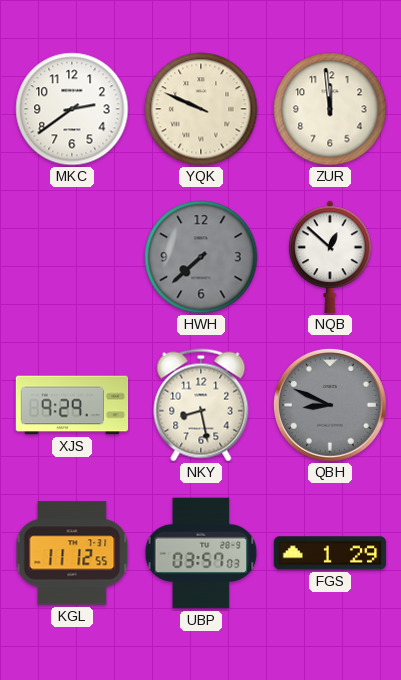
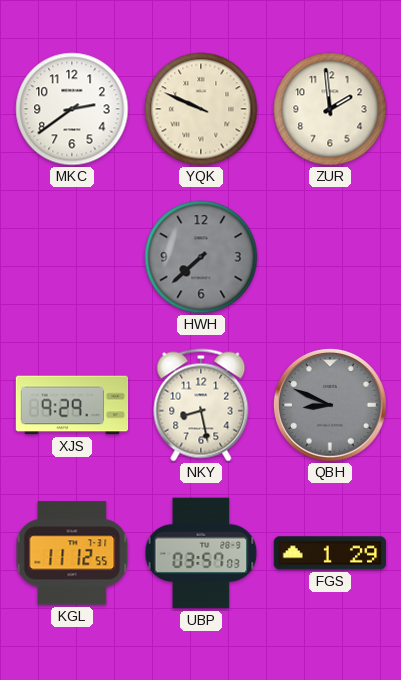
ZUR: 11:59 -> 1:59
NQB: 12:52 -> none
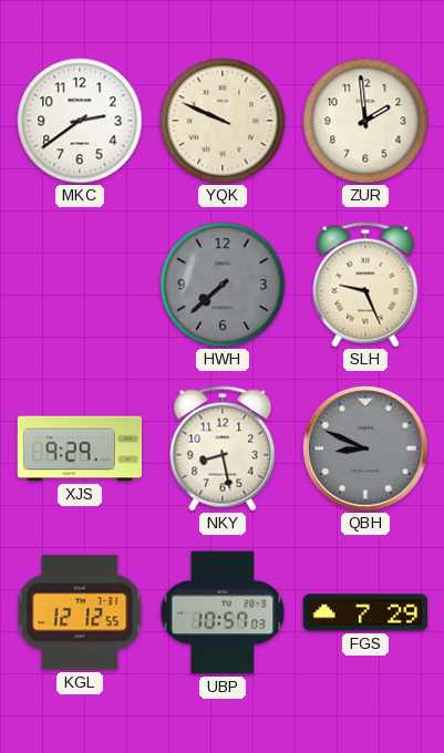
SLH: none -> 9:26
KGL: 11:12 -> 12:12
UBP: 03:57 -> 10:57
FGS: 1:29 -> 7:29
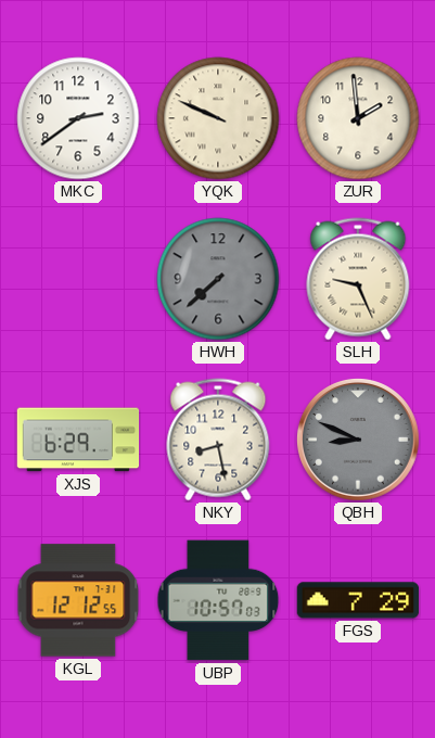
XJS: 9:29 -> 6:29
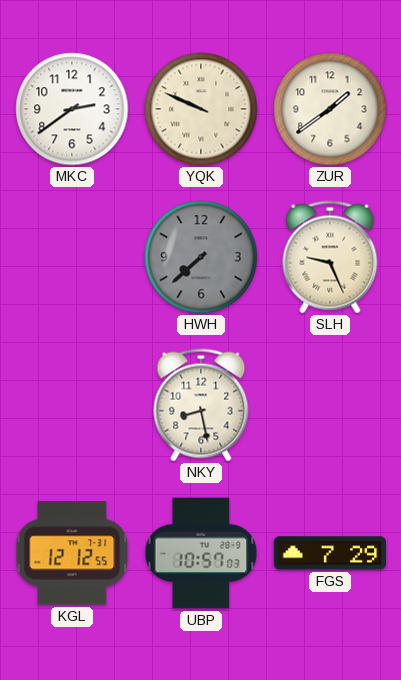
ZUR: 1:59 -> 1:39
XJS: 6:29 -> none
QBH: 8:49 -> none
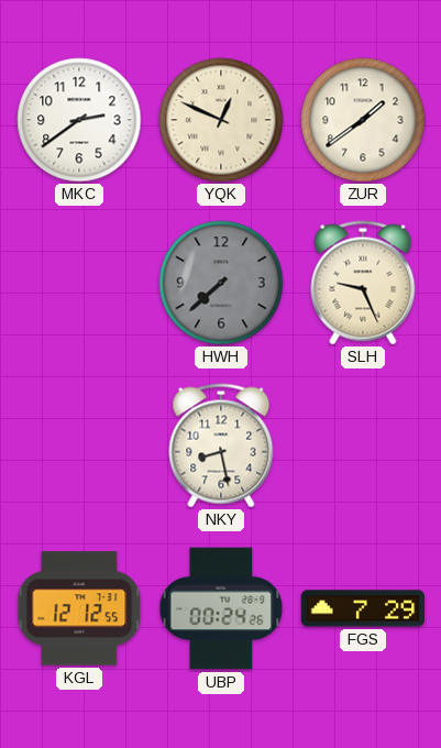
YQK: 9:49 -> 12:49
UBP: 10:57 -> 00:24
